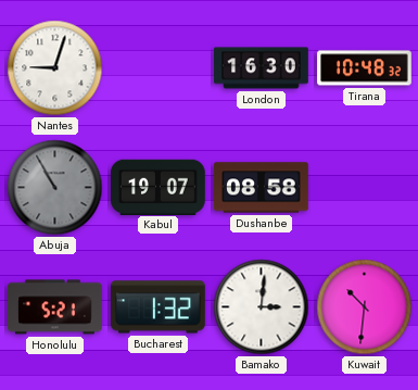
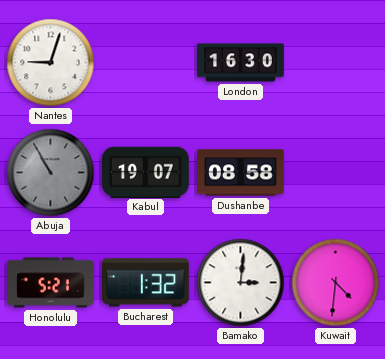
Tirana: 10:48 -> none
Kuwait: 10:31 -> 4:31
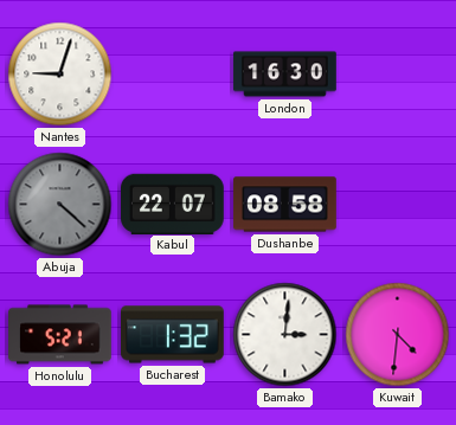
Abuja: 10:55 -> 4:22
Kabul: 19:07 -> 22:07
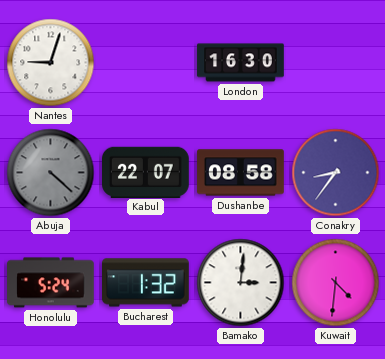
Conakry: none -> 8:36
Honolulu: 5:21 -> 5:24
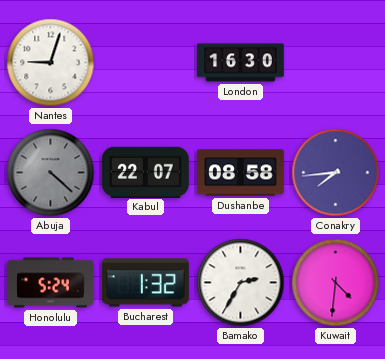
Conakry: 8:36 -> 7:44
Bamako: 3:01 -> 2:35
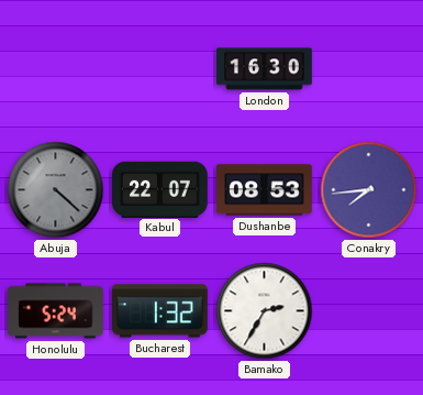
Nantes: 9:03 -> none
Dushanbe: 08:58 -> 08:53
Kuwait: 4:31 -> none
